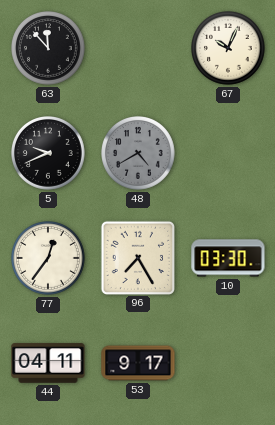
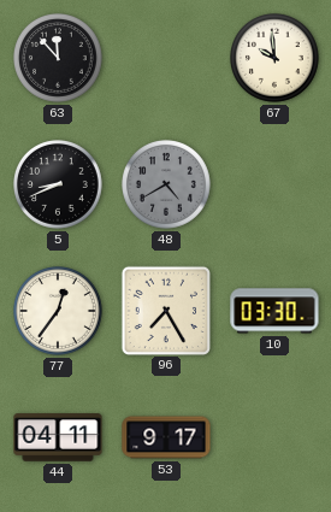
67: 10:04 -> 9:59
5: 9:41 -> 8:41
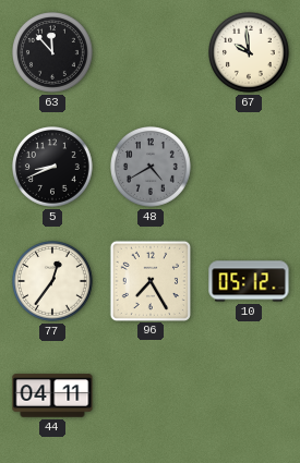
10: 03:30 -> 05:12
53: 9:17 -> none
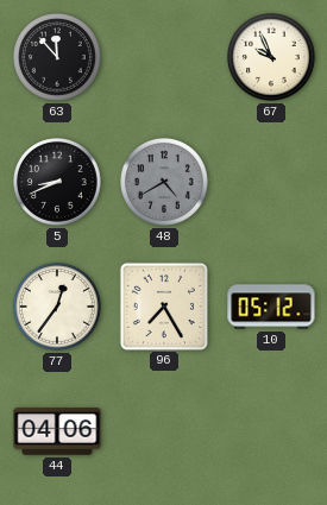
67: 9:59 -> 9:56
44: 04:11 -> 04:06
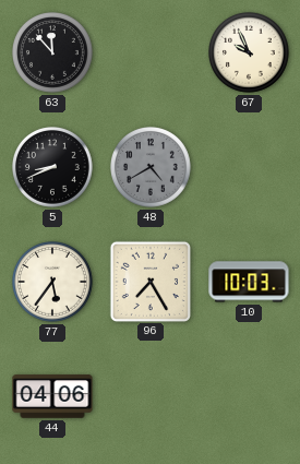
77: 12:36 -> 5:36
10: 05:12 -> 10:03
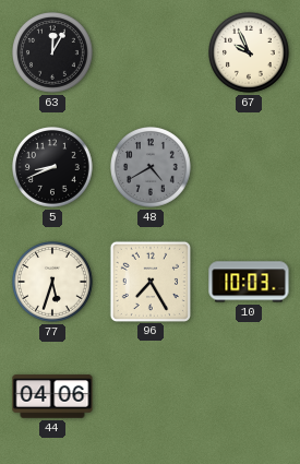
63: 11:53 -> 12:05
77: 5:36 -> 5:33
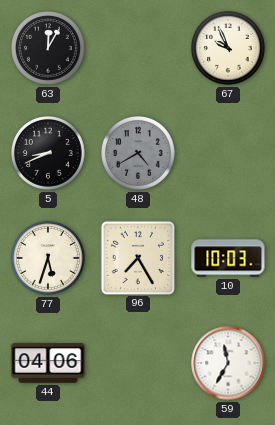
59: none -> 11:35
